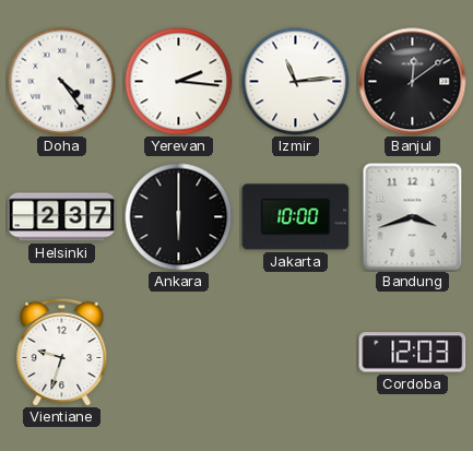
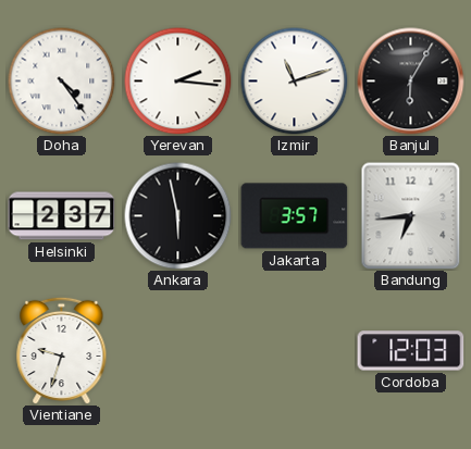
Izmir: 11:14 -> 11:12
Banjul: 12:09 -> 6:05
Ankara: 6:00 -> 5:58
Jakarta: 10:00 -> 3:57
Bandung: 3:42 -> 6:44
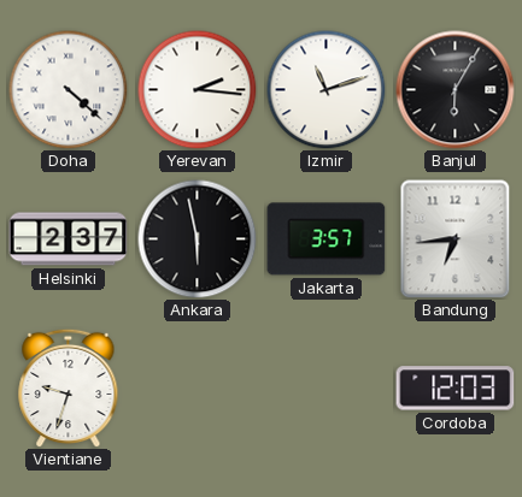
Doha: 4:24 -> 4:22
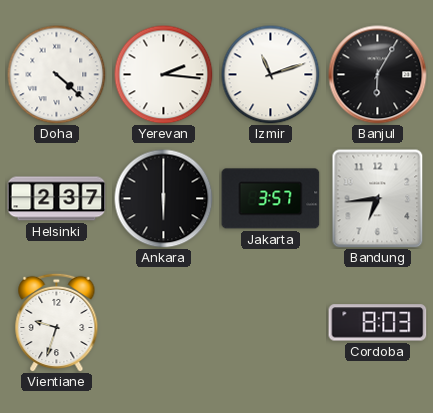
Ankara: 5:58 -> 6:00
Cordoba: 12:03 -> 8:03
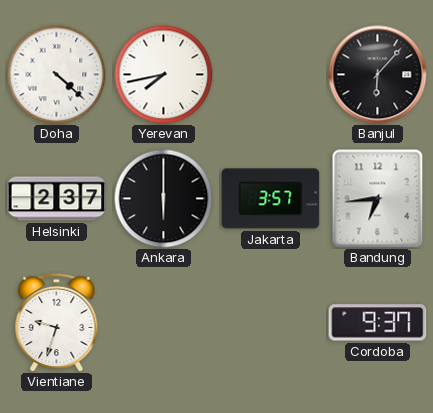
Yerevan: 2:16 -> 7:43
Izmir: 11:12 -> none
Banjul: 6:05 -> 6:07
Cordoba: 8:03 -> 9:37
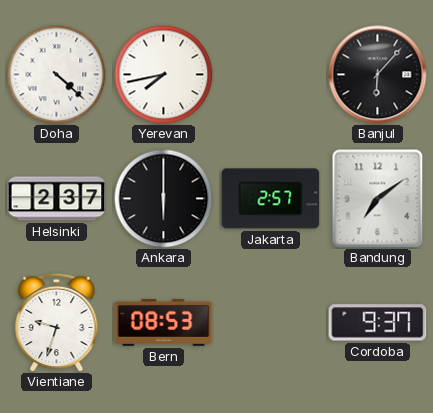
Jakarta: 3:57 -> 2:57
Bandung: 6:44 -> 7:09
Bern: none -> 08:53
